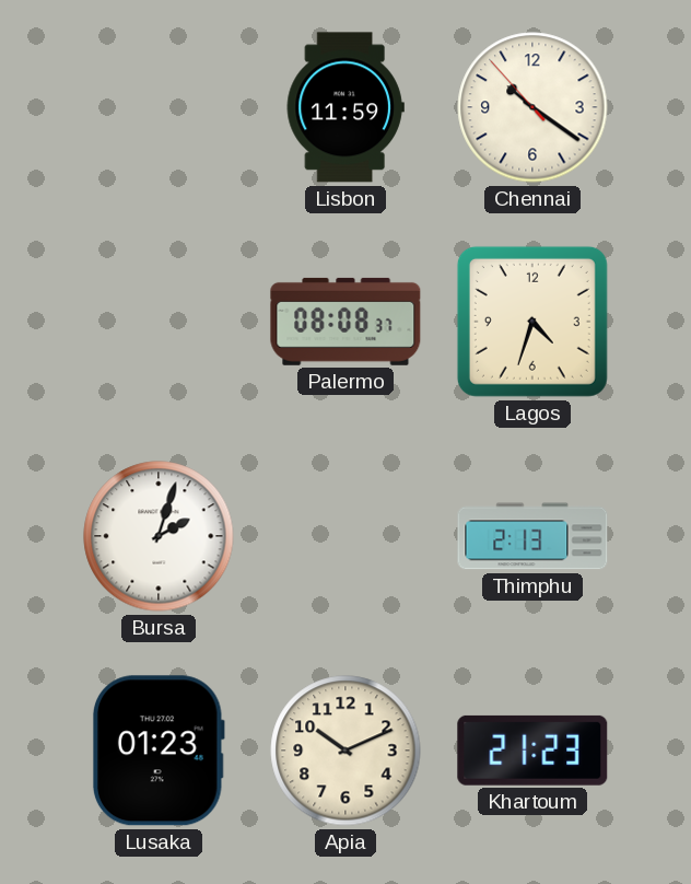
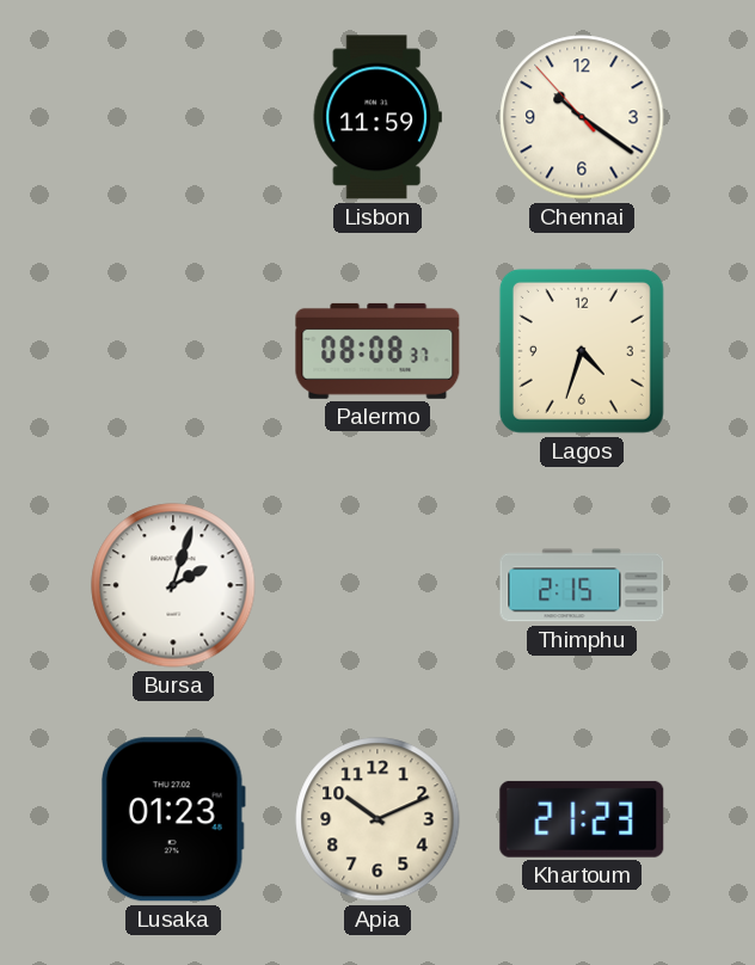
Thimphu: 2:13 -> 2:15
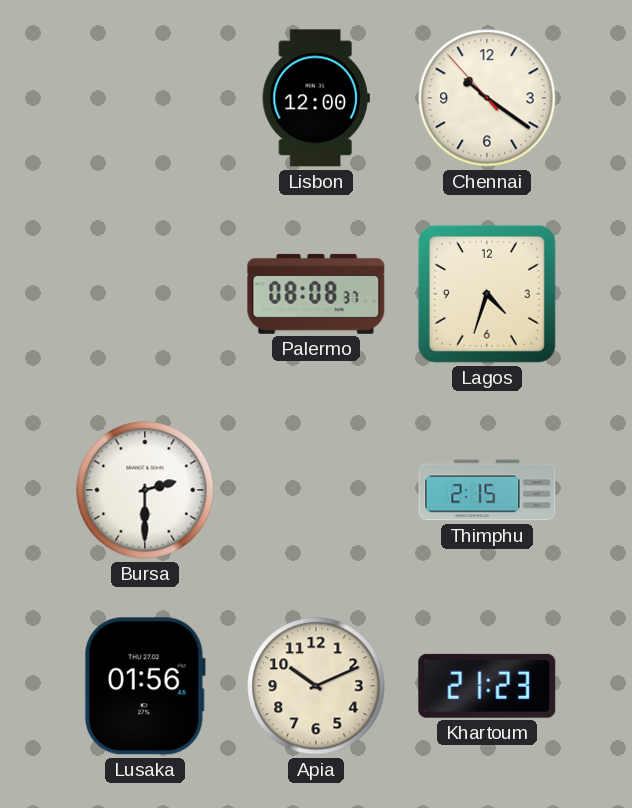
Lisbon: 11:59 -> 12:00
Bursa: 2:03 -> 2:30
Lusaka: 01:23 -> 01:56
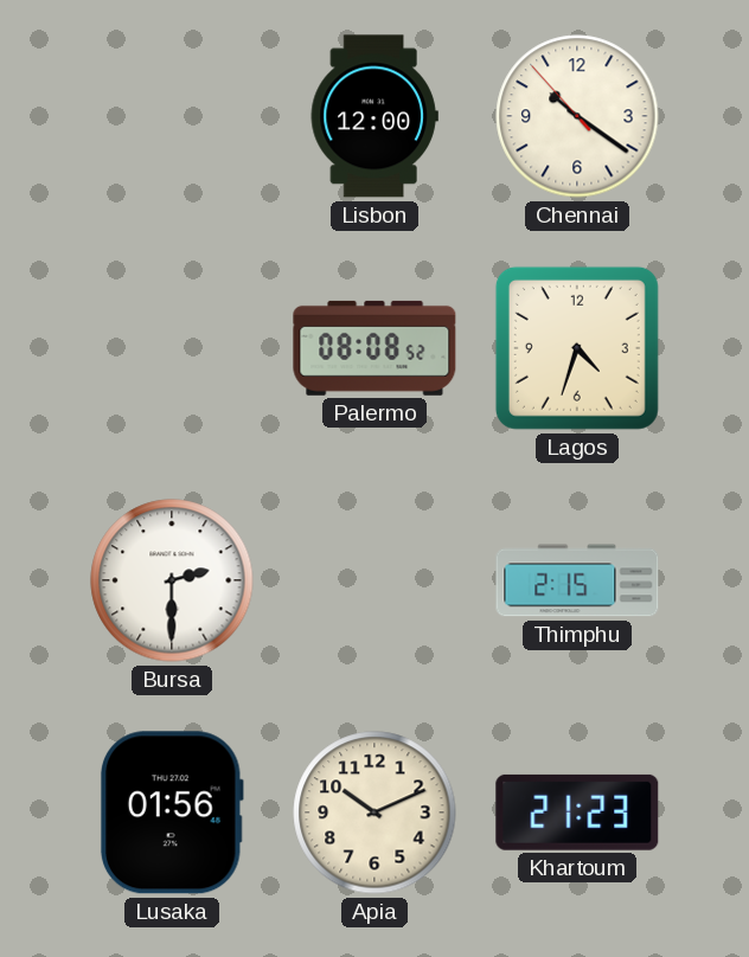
Palermo: 08:08:37 -> 08:08:52
